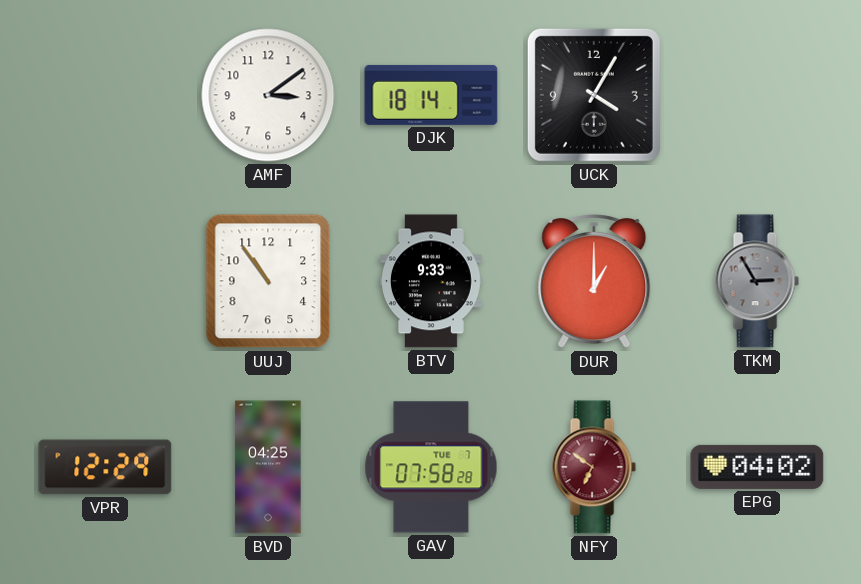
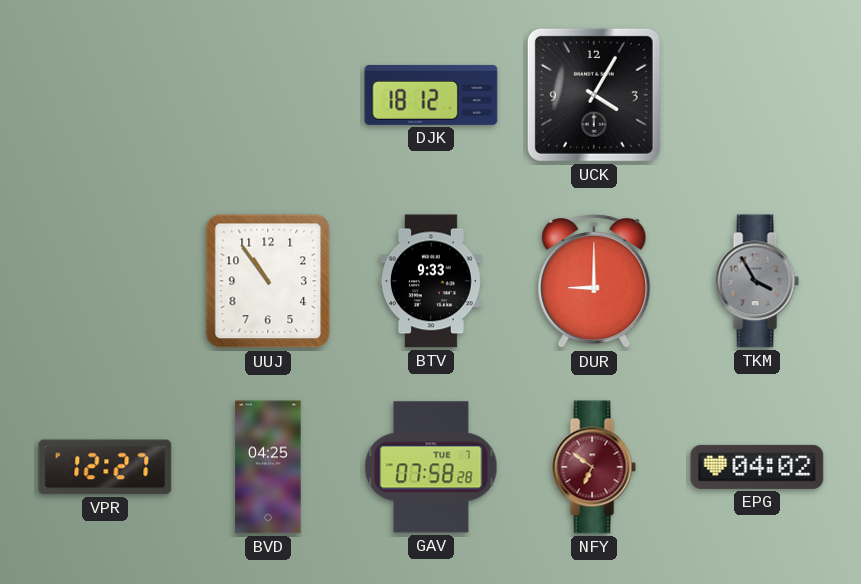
AMF: 3:09 -> none
DJK: 18:14 -> 18:12
DUR: 1:00 -> 9:00
TKM: 2:55 -> 3:55
VPR: 12:29 -> 12:27
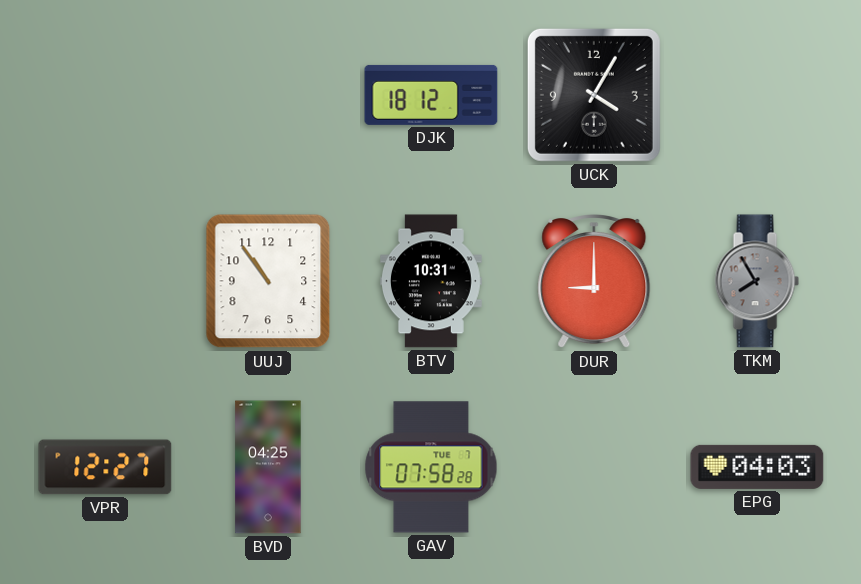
BTV: 9:33 -> 10:31
TKM: 3:55 -> 7:55
NFY: 6:51 -> none
EPG: 04:02 -> 04:03
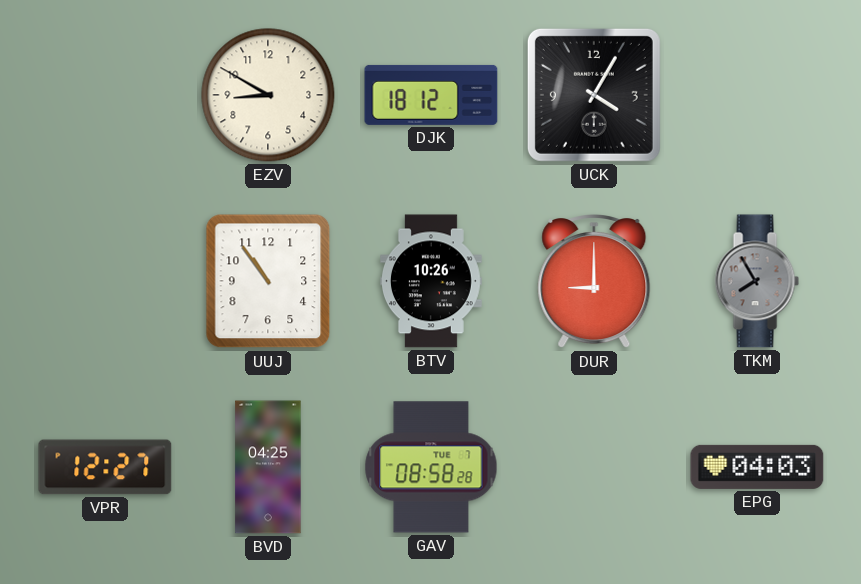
EZV: none -> 8:50
BTV: 10:31 -> 10:26
GAV: 07:58 -> 08:58
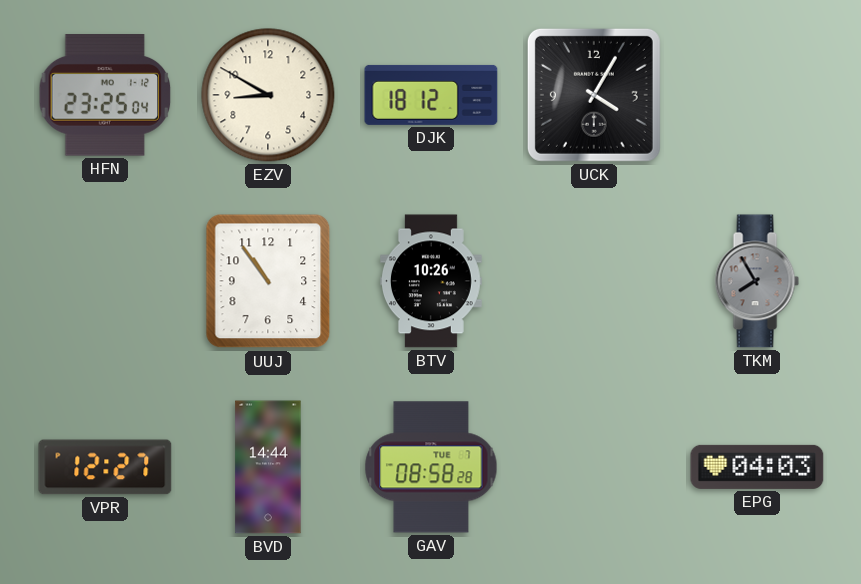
HFN: none -> 23:25
DUR: 9:00 -> none
BVD: 04:25 -> 14:44
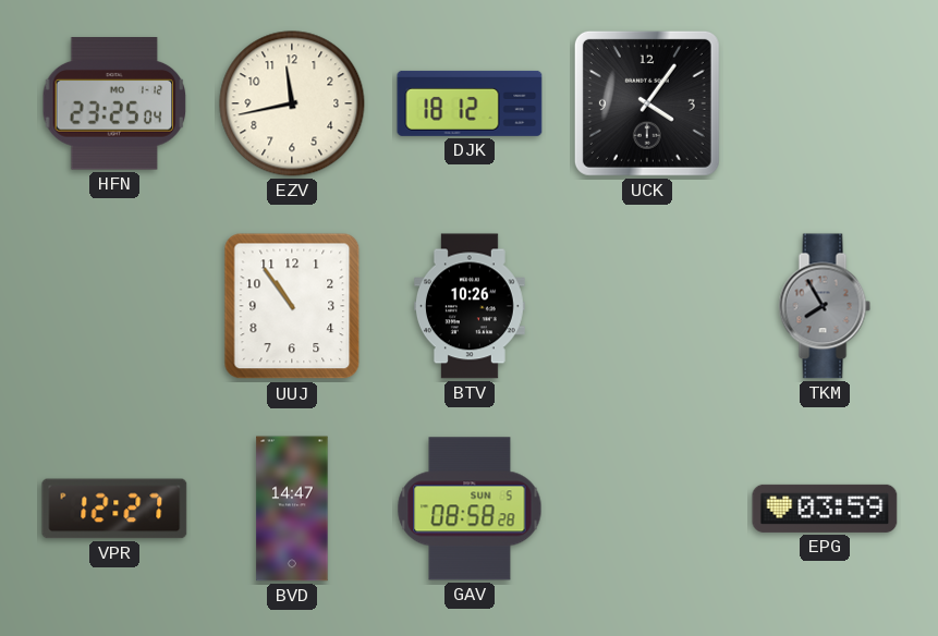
EZV: 8:50 -> 11:43
UCK: 4:05 -> 4:06
BVD: 14:44 -> 14:47
GAV date: TUE 7 -> SUN 5
EPG: 04:03 -> 03:59
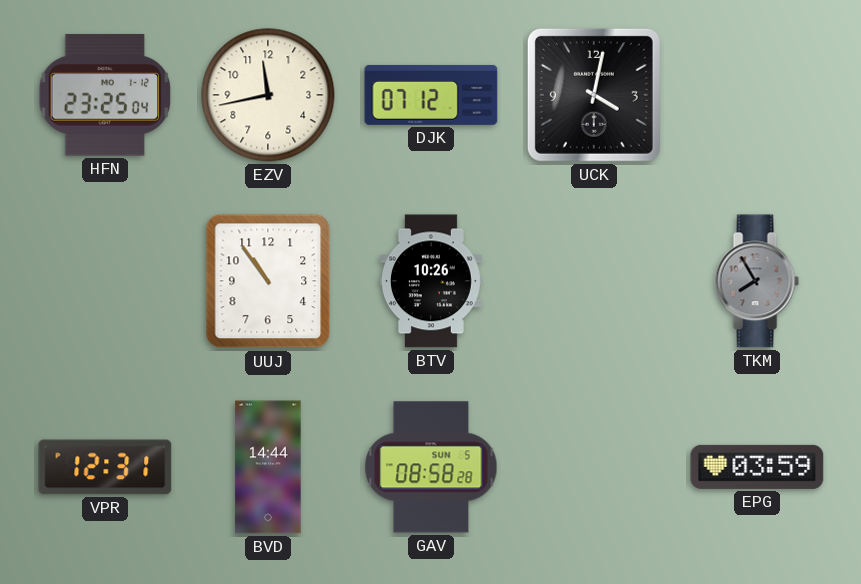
DJK: 18:12 -> 07:12
UCK: 4:06 -> 4:02
VPR: 12:27 -> 12:31
BVD: 14:47 -> 14:44
